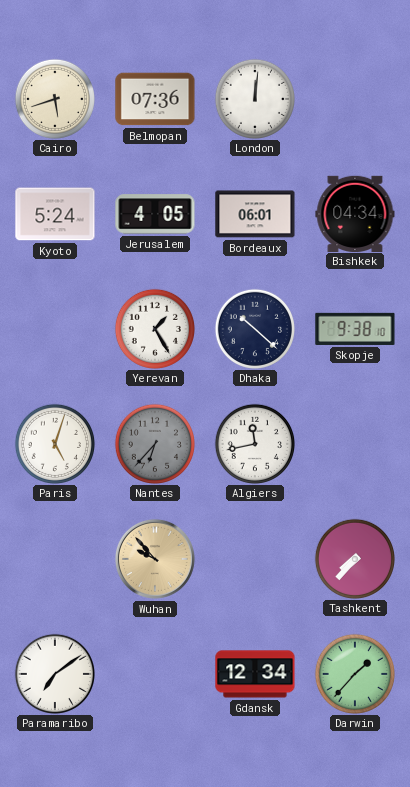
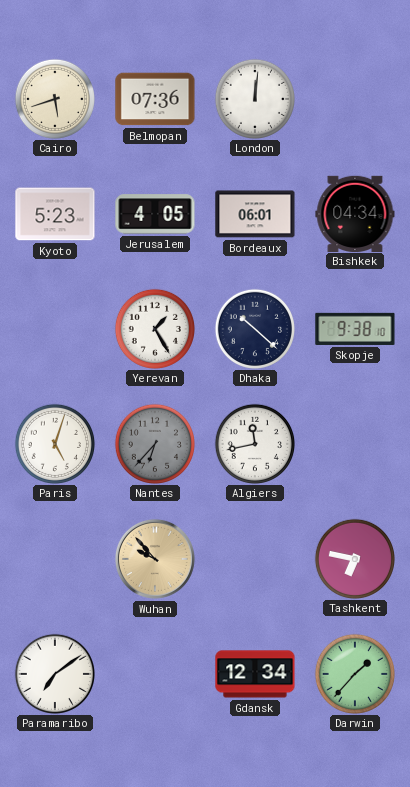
Kyoto: 5:24 -> 5:23
Tashkent: 7:37 -> 6:47
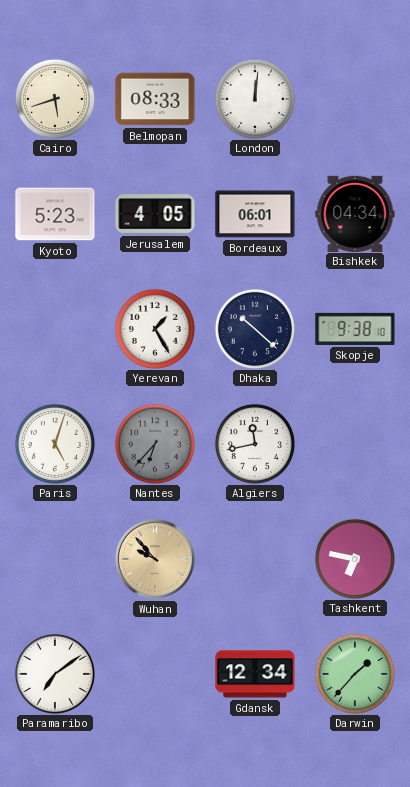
Belmopan: 07:36 -> 08:33
